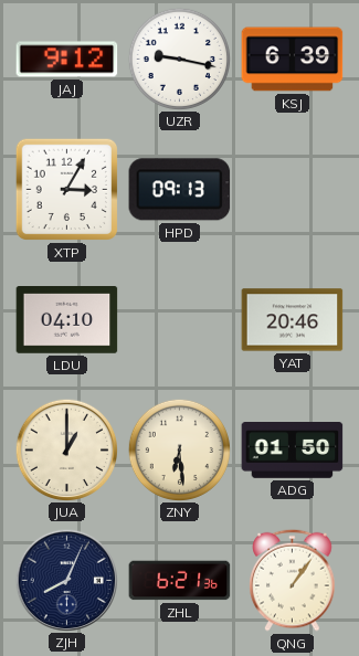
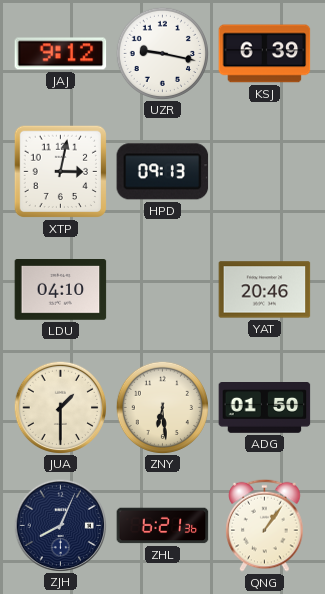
XTP: 3:05 -> 3:02
JUA: 1:00 -> 1:30
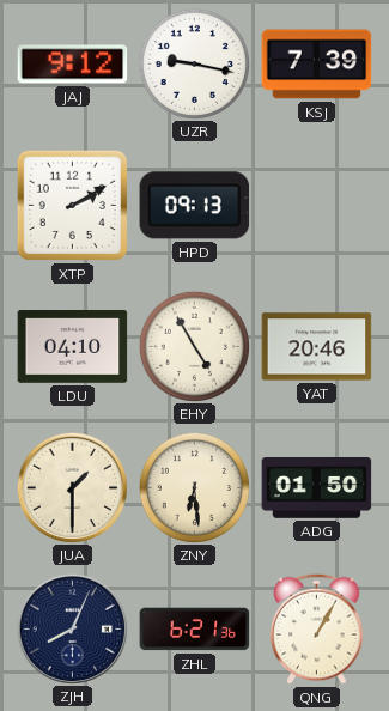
KSJ: 6:39 -> 7:39
XTP: 3:02 -> 2:10
EHY: none -> 4:55
QNG: 1:06 -> 1:05
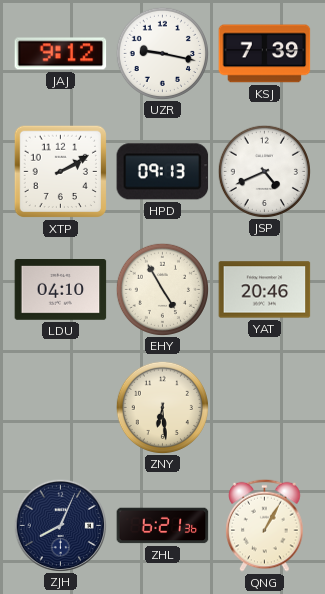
JSP: none -> 4:41
JUA: 1:30 -> none
ADG: 01:50 -> none
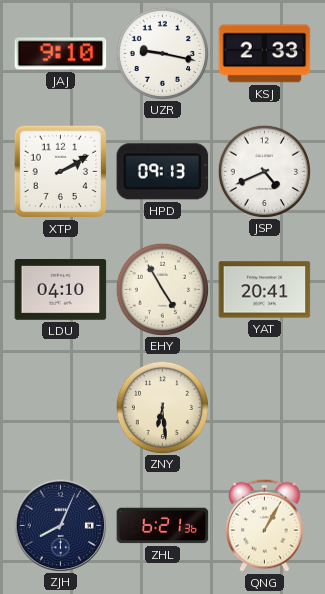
JAJ: 9:12 -> 9:10
KSJ: 7:39 -> 2:33
YAT: 20:46 -> 20:41
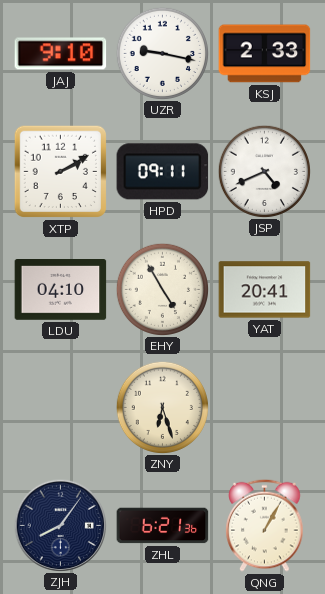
HPD: 09:13 -> 09:11
ZNY: 6:29 -> 6:27
ZJH: 8:04 -> 8:06
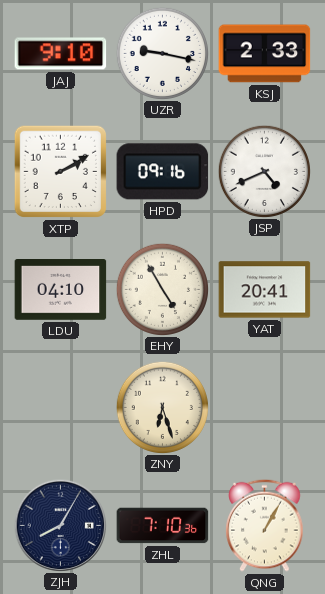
HPD: 09:11 -> 09:16
ZJH: 8:06 -> 8:05
ZHL: 6:21 -> 7:10
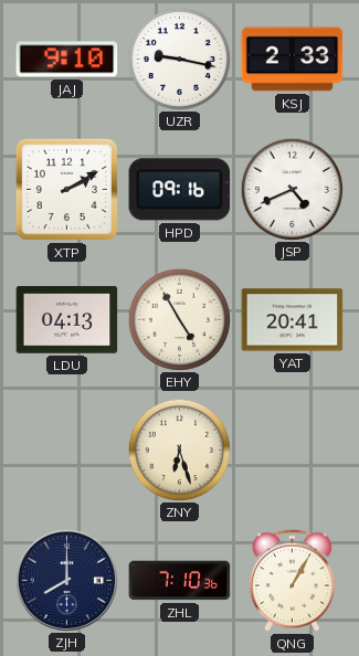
LDU: 04:10 -> 04:13
ZJH: 8:05 -> 8:00
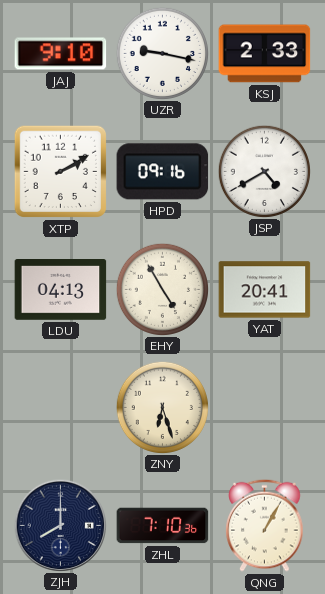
JSP: 4:41 -> 4:40
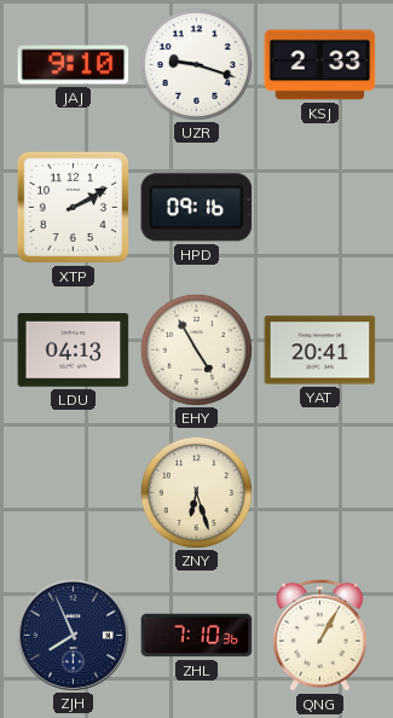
UZR: 9:17 -> 9:18
JSP: 4:40 -> none
ZJH: 8:00 -> 7:56
